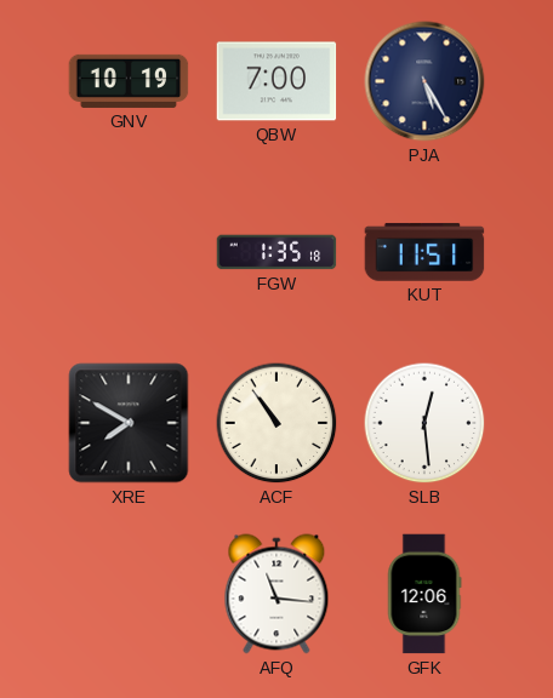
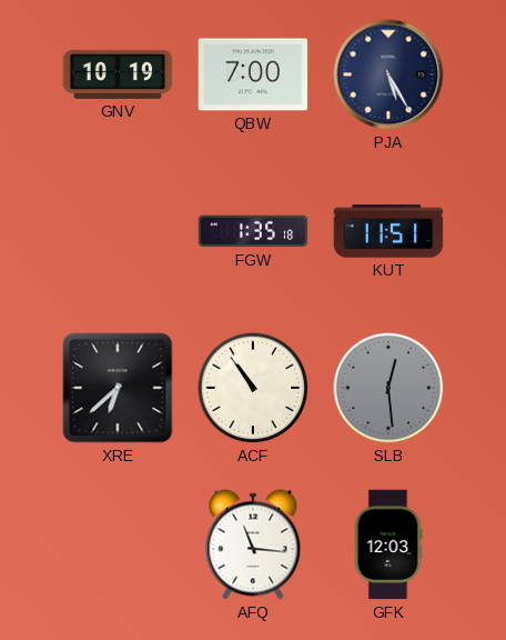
XRE: 7:50 -> 6:38
SLB dial: white -> grey
GFK: 12:06 -> 12:03
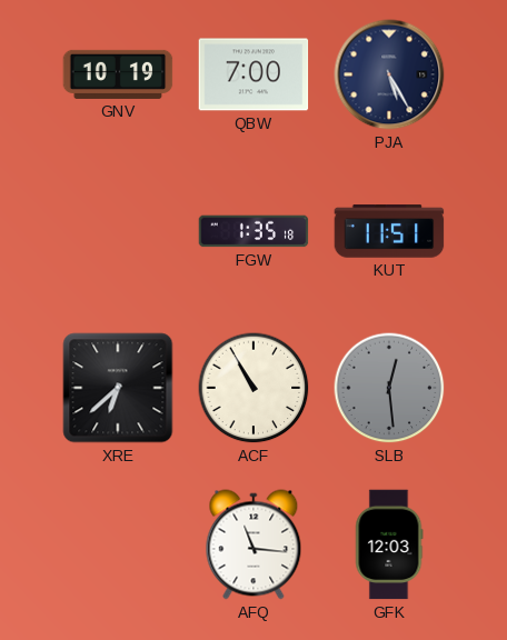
ACF: 10:54 -> 10:55
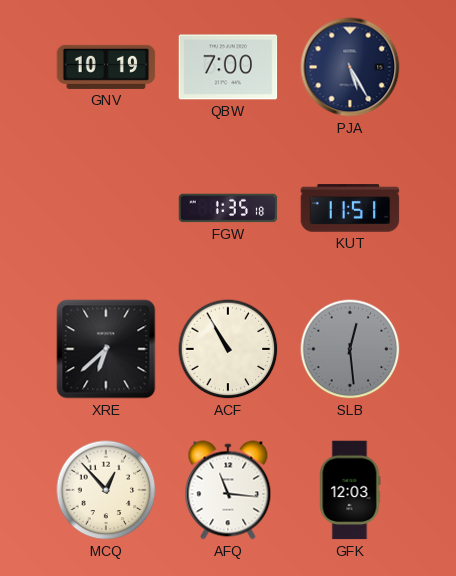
MCQ: none -> 12:53
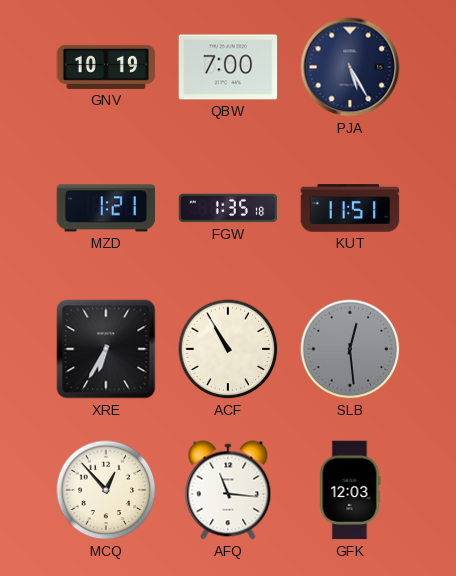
MZD: none -> 1:21
XRE: 6:38 -> 6:35
